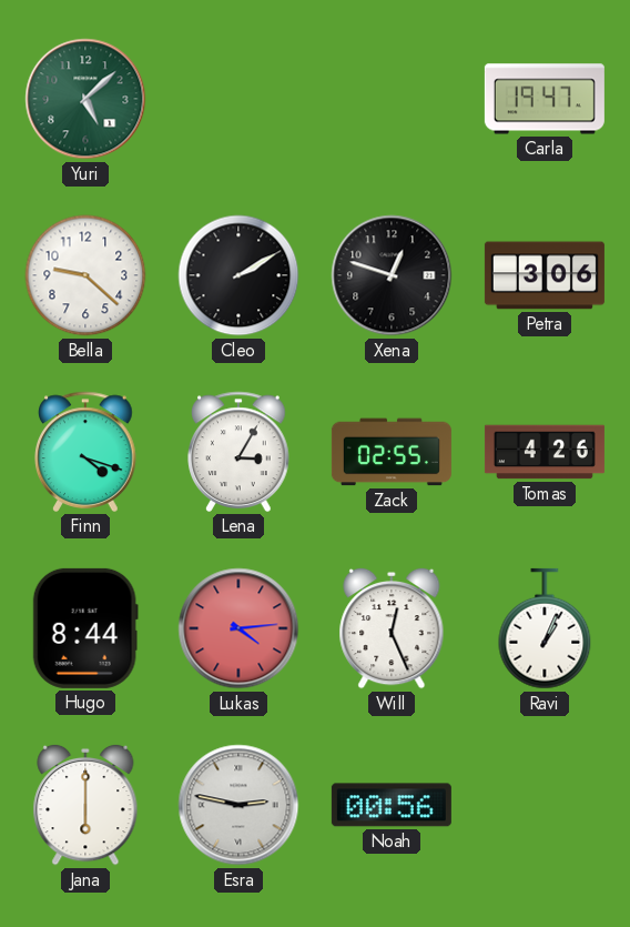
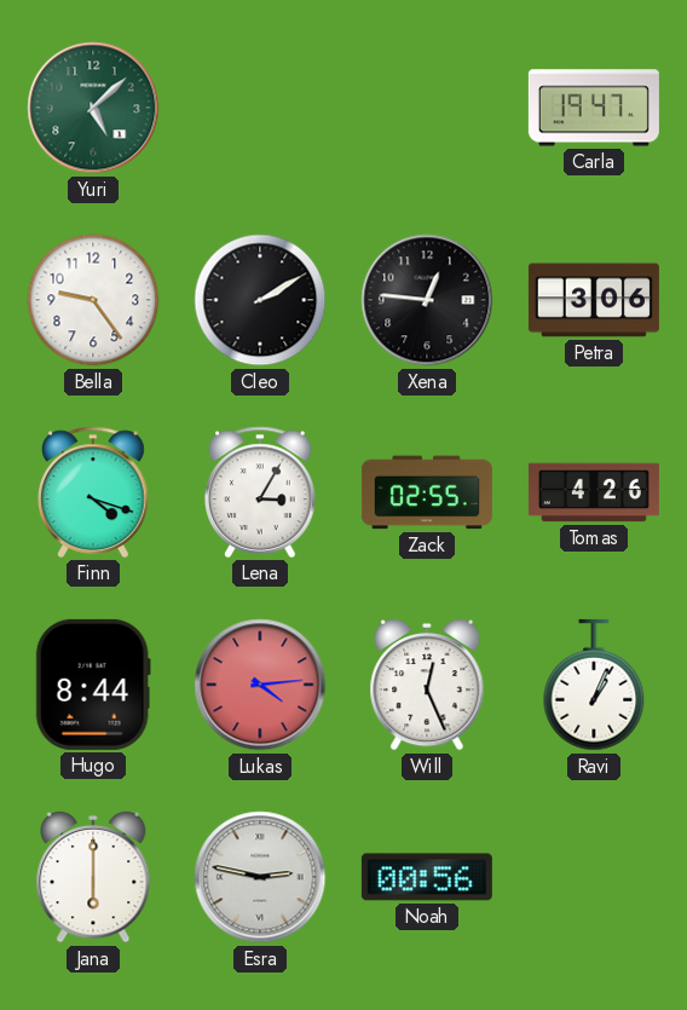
Bella: 9:22 -> 9:24
Xena: 12:48 -> 12:46
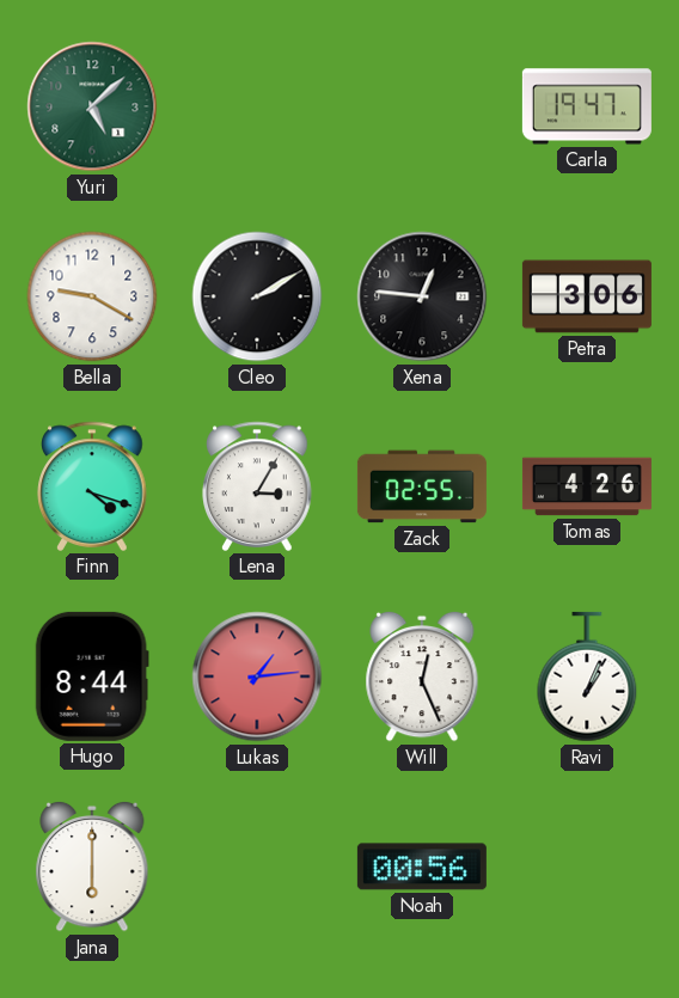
Bella: 9:24 -> 9:20
Lukas: 4:14 -> 1:14
Esra: 2:47 -> none
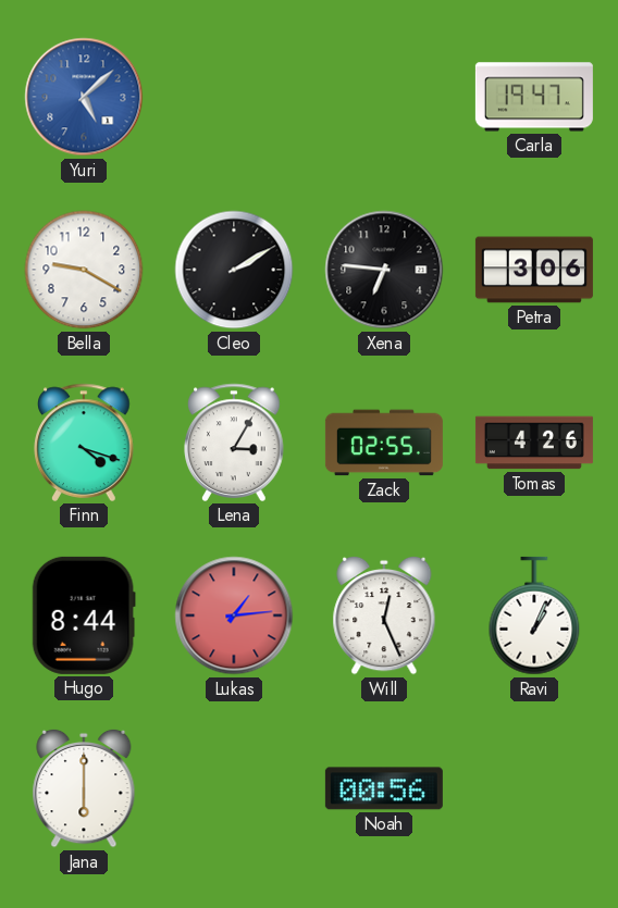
Yuri dial: green -> blue
Xena: 12:46 -> 6:46
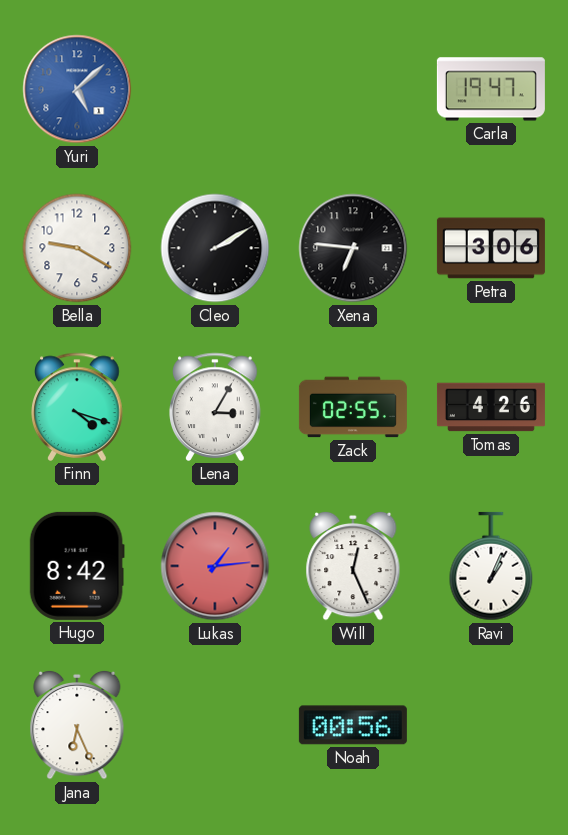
Hugo: 8:44 -> 8:42
Jana: 6:00 -> 6:26
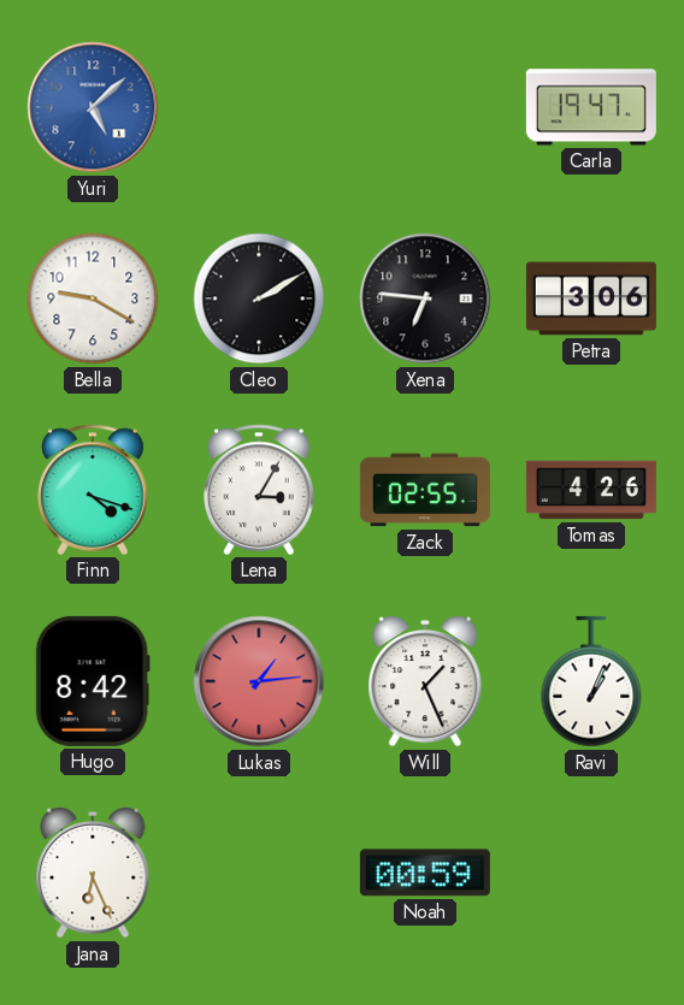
Will: 12:26 -> 1:26
Noah: 00:56 -> 00:59
